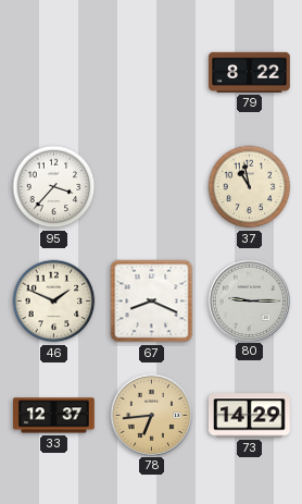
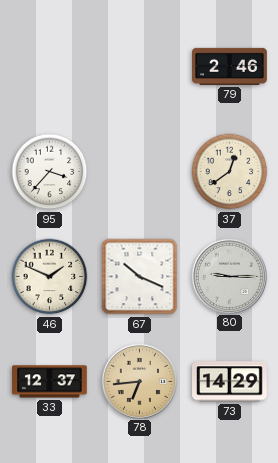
79: 8:22 -> 2:46
37: 10:58 -> 12:39
67: 8:19 -> 10:19
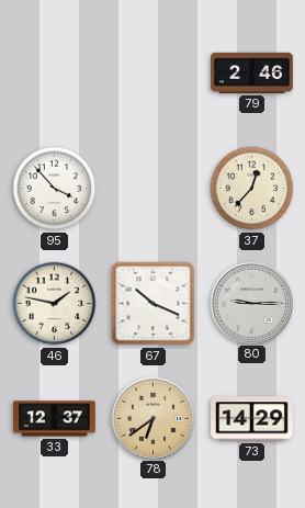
95: 3:37 -> 3:53
37: 12:39 -> 12:37
46: 1:49 -> 1:47
78: 6:44 -> 6:39
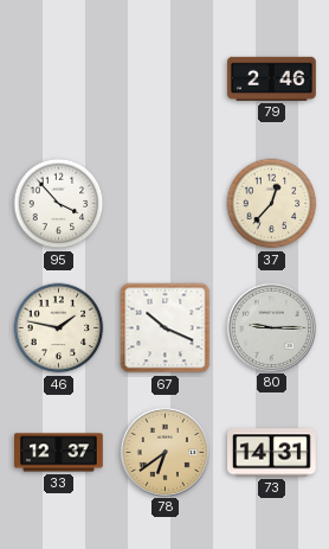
73: 14:29 -> 14:31
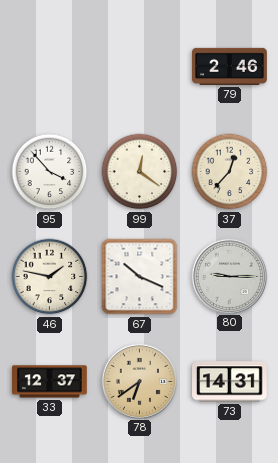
99: none -> 12:21
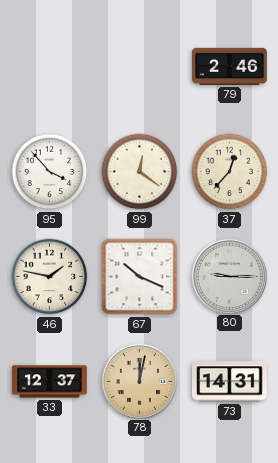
78: 6:39 -> 12:02
